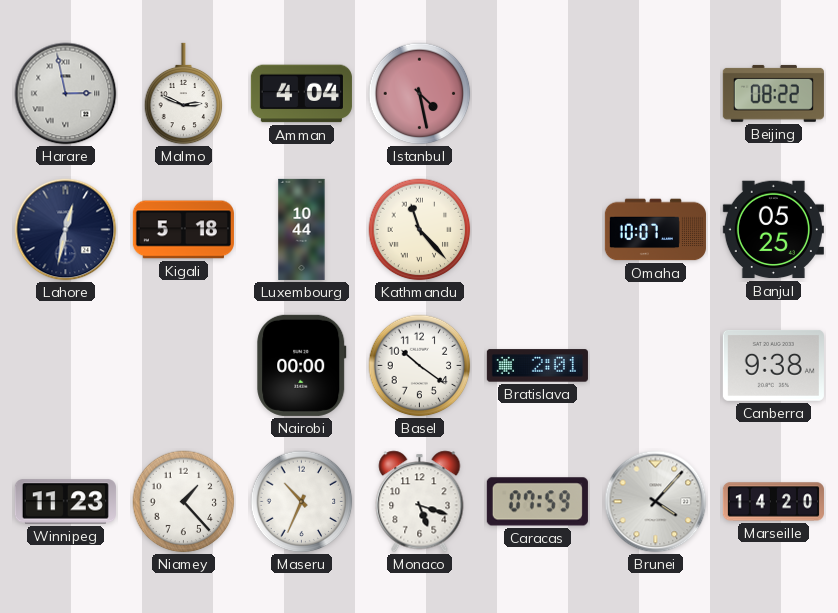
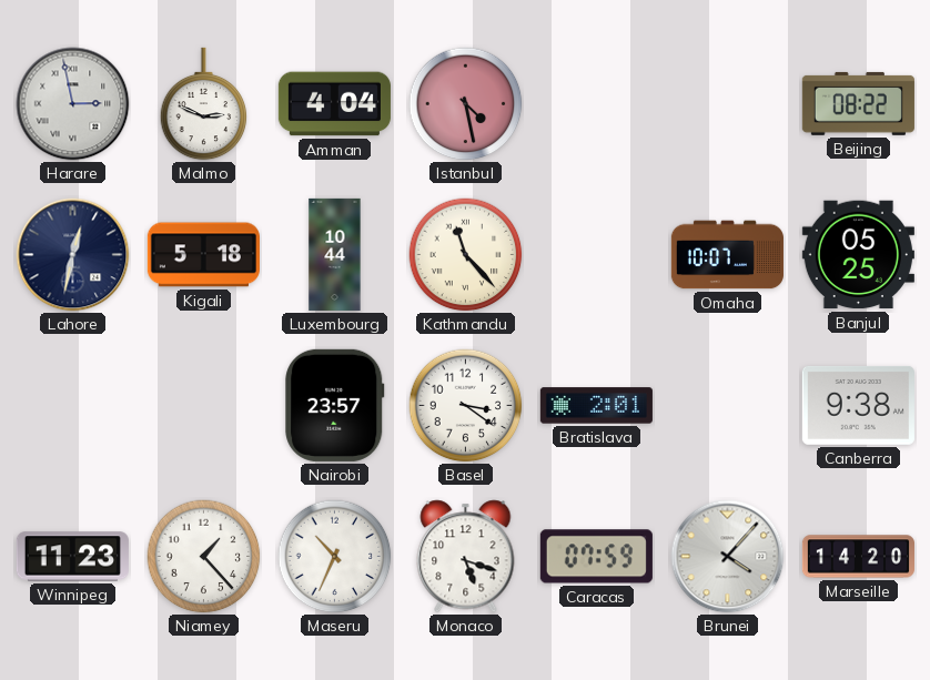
Nairobi: 00:00 -> 23:57
Basel: 10:21 -> 3:21
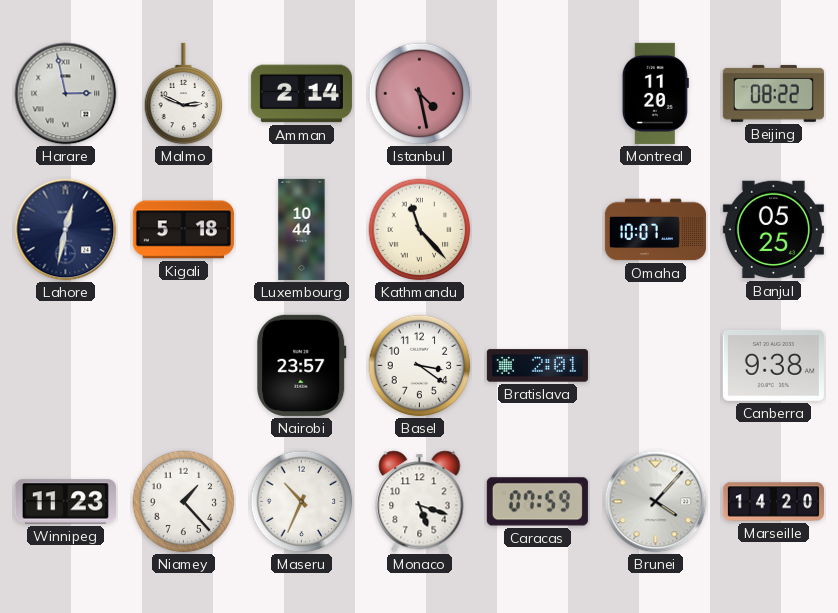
Amman: 4:04 -> 2:14
Montreal: none -> 11:20
